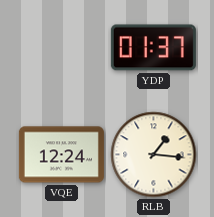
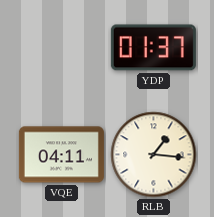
VQE: 12:24 -> 04:11
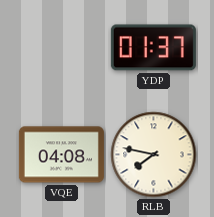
VQE: 04:11 -> 04:08
RLB: 1:16 -> 7:47
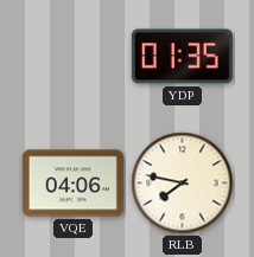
YDP: 01:37 -> 01:35
VQE: 04:08 -> 04:06
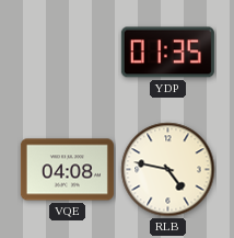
VQE: 04:06 -> 04:08
RLB: 7:47 -> 4:47
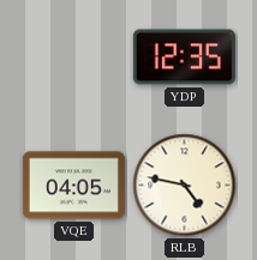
YDP: 01:35 -> 12:35
VQE: 04:08 -> 04:05
